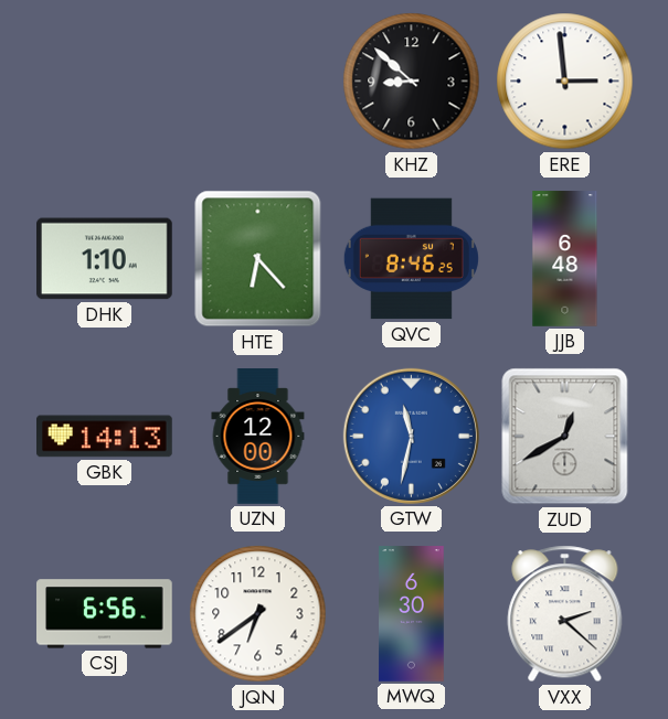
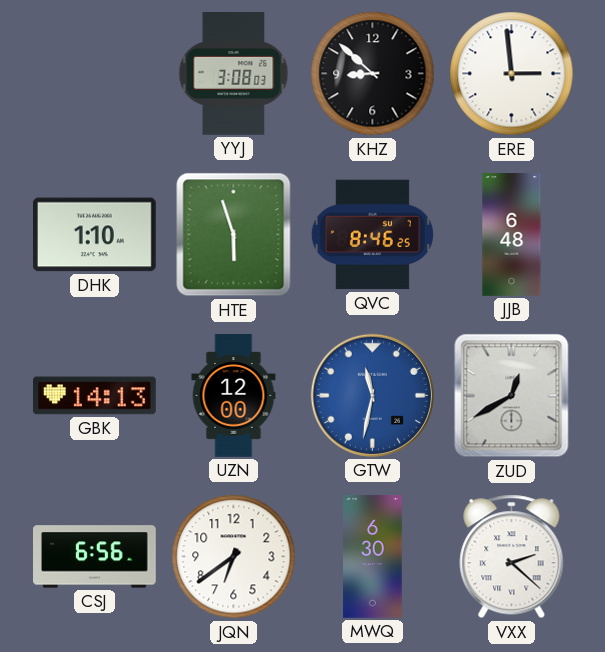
YYJ: none -> 3:08
HTE: 6:23 -> 5:57
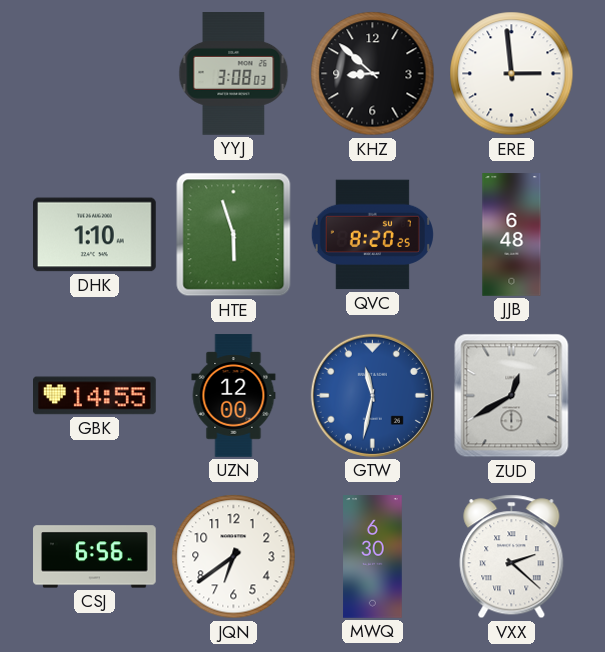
QVC: 8:46 -> 8:20
GBK: 14:13 -> 14:55
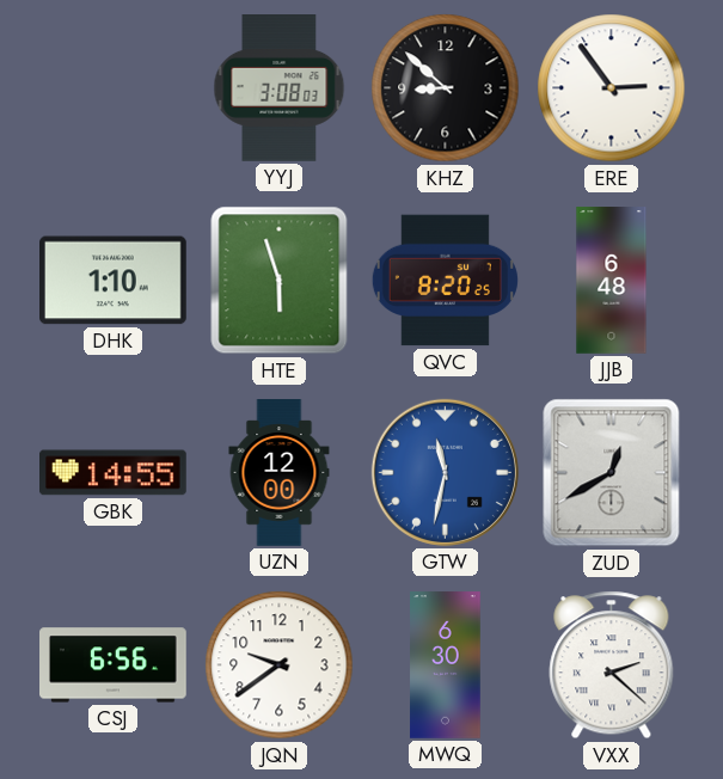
ERE: 2:59 -> 2:54
JQN: 6:39 -> 9:39
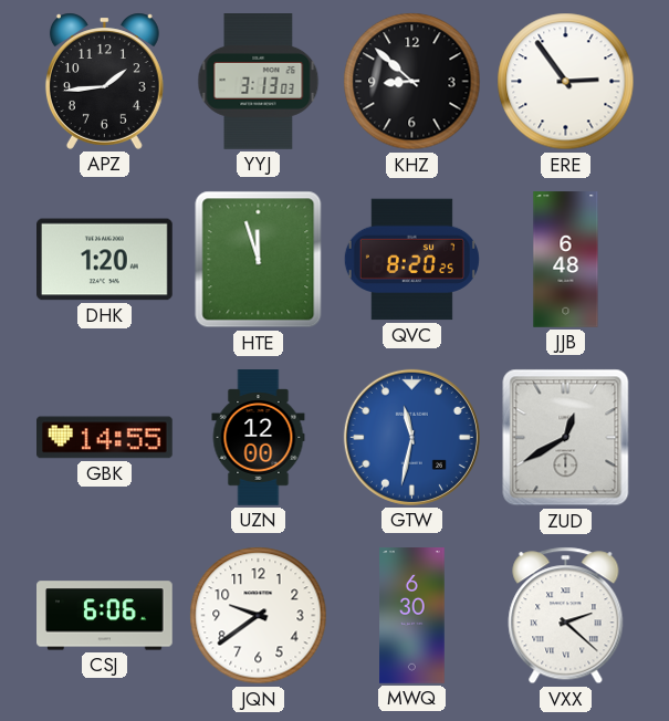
APZ: none -> 1:44
YYJ: 3:08 -> 3:13
DHK: 1:10 -> 1:20
HTE: 5:57 -> 11:57
CSJ: 6:56 -> 6:06
